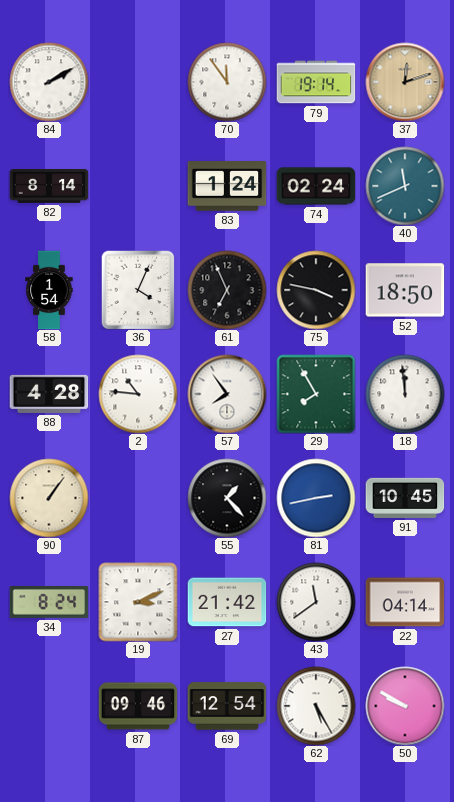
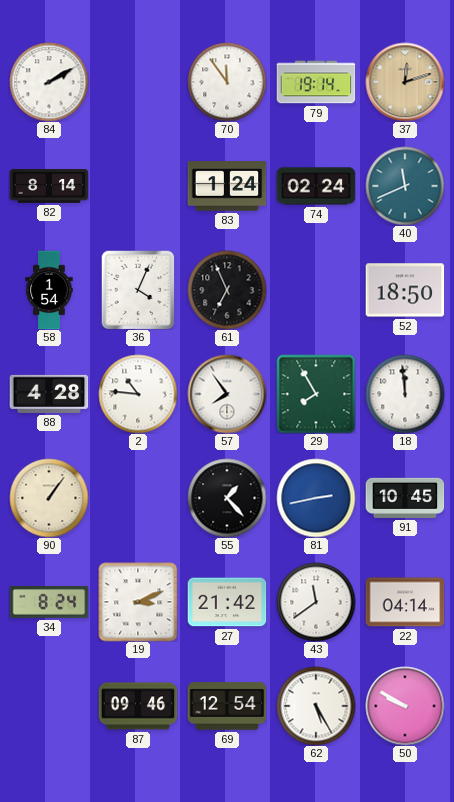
75: 3:47 -> none
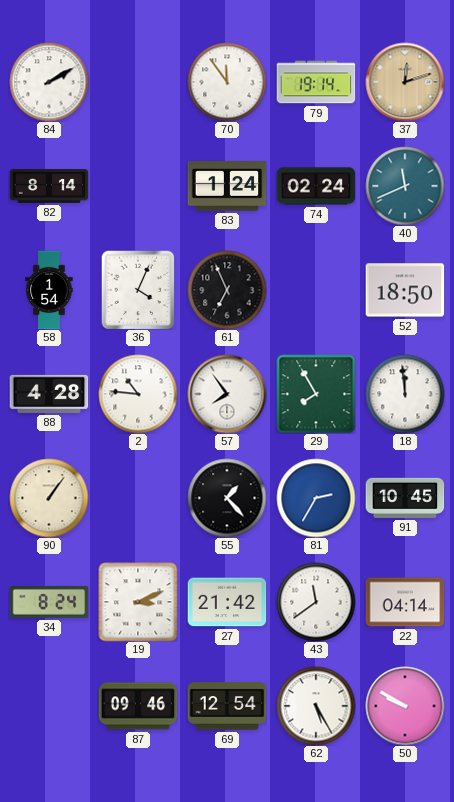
81: 2:43 -> 2:35
